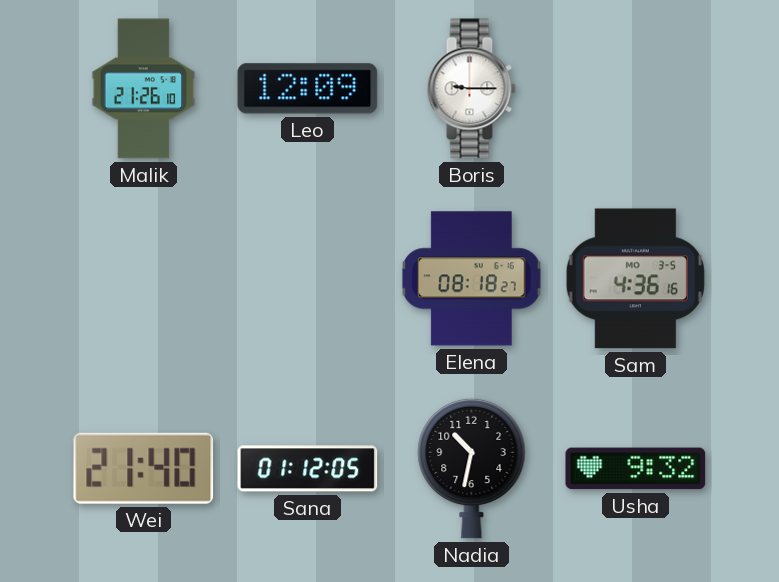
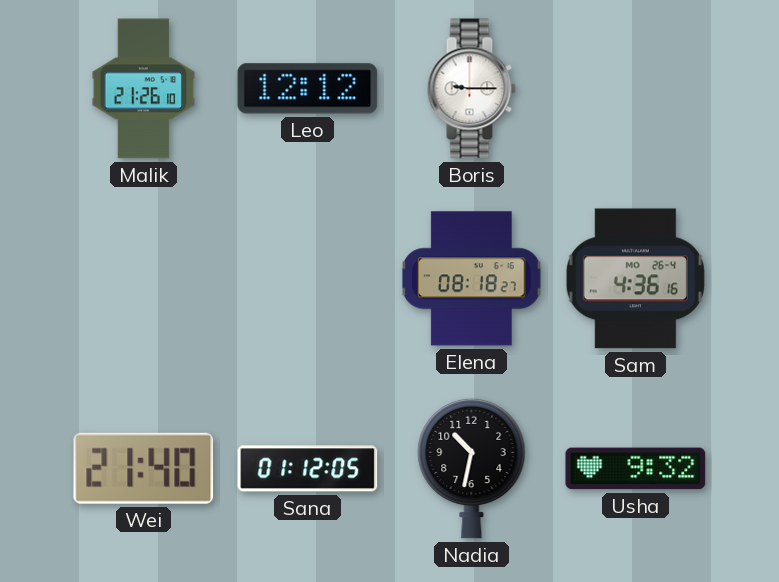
Leo: 12:09 -> 12:12
Sam date: MO 3-5 -> MO 26-4
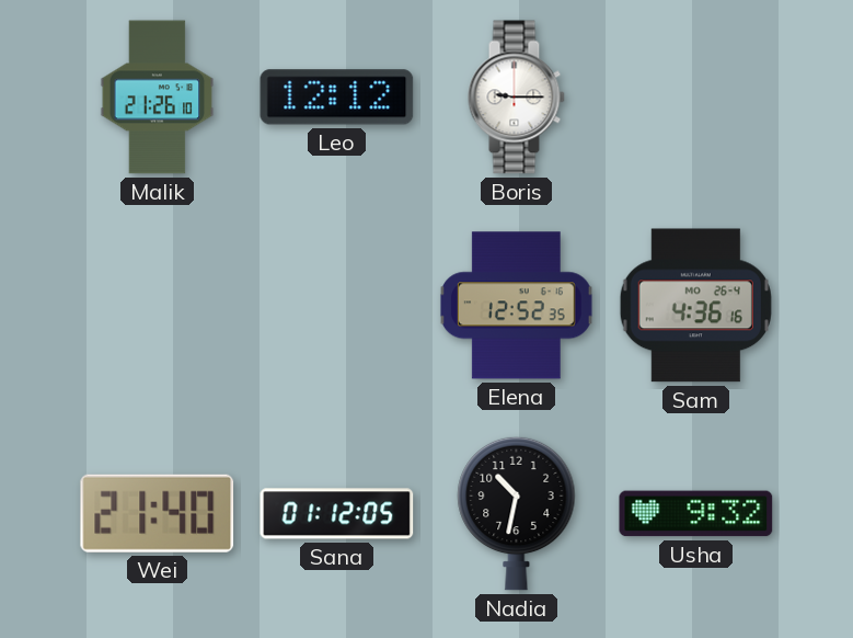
Elena: 08:18 -> 12:52
